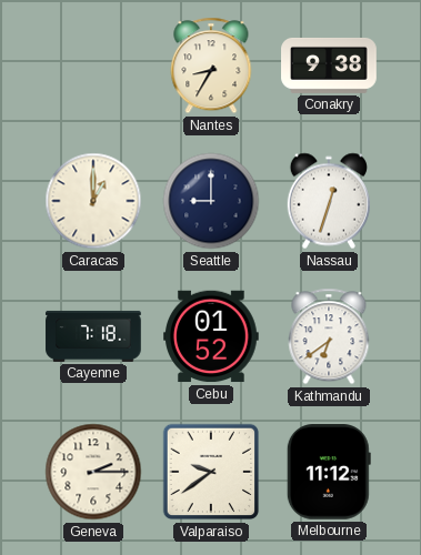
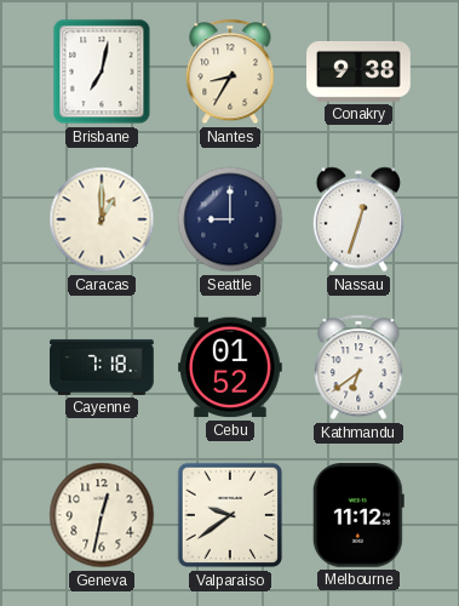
Brisbane: none -> 7:02
Geneva: 2:15 -> 12:32
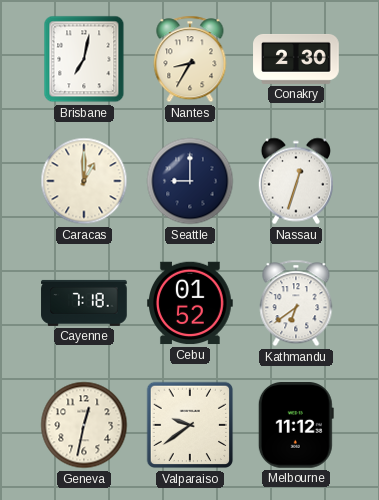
Conakry: 9:38 -> 2:30
